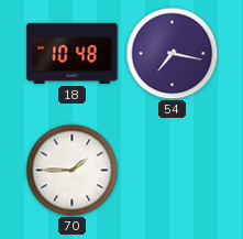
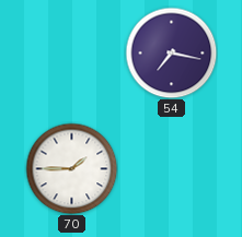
18: 10:48 -> none
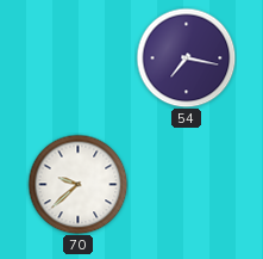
70: 1:45 -> 9:38
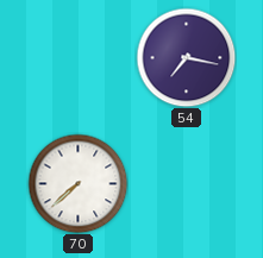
70: 9:38 -> 7:38
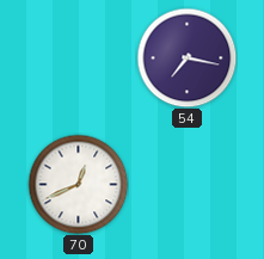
70: 7:38 -> 12:41
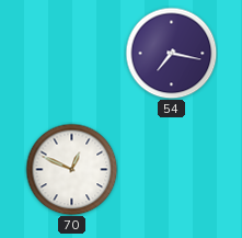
70: 12:41 -> 12:49
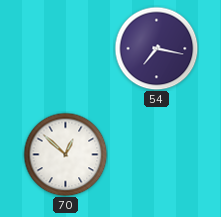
70: 12:49 -> 12:52
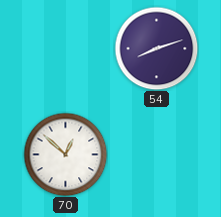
54: 7:17 -> 8:12
